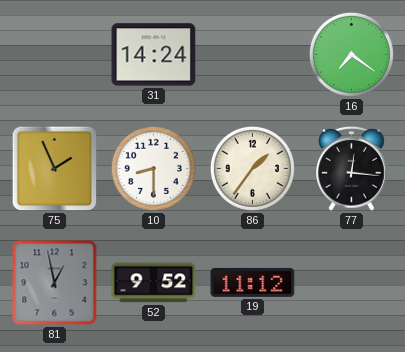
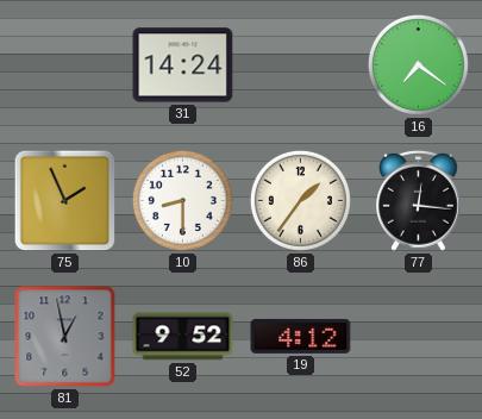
19: 11:12 -> 4:12
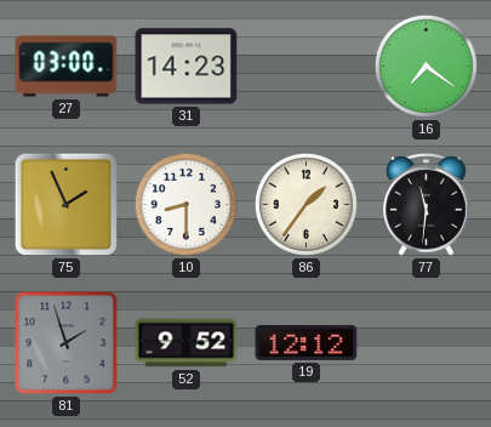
27: none -> 03:00
31: 14:24 -> 14:23
77: 12:16 -> 11:31
81: 12:58 -> 1:57
19: 4:12 -> 12:12
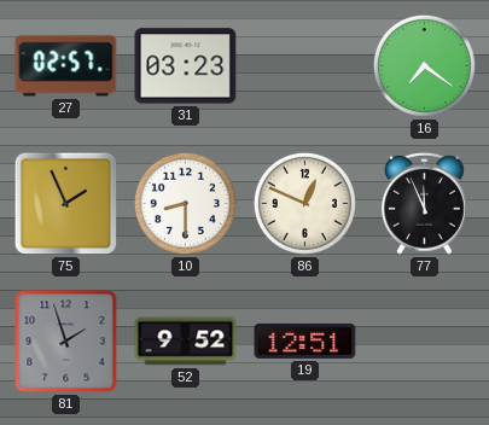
27: 03:00 -> 02:57
31: 14:23 -> 03:23
86: 1:36 -> 12:49
77: 11:31 -> 11:56
19: 12:12 -> 12:51
